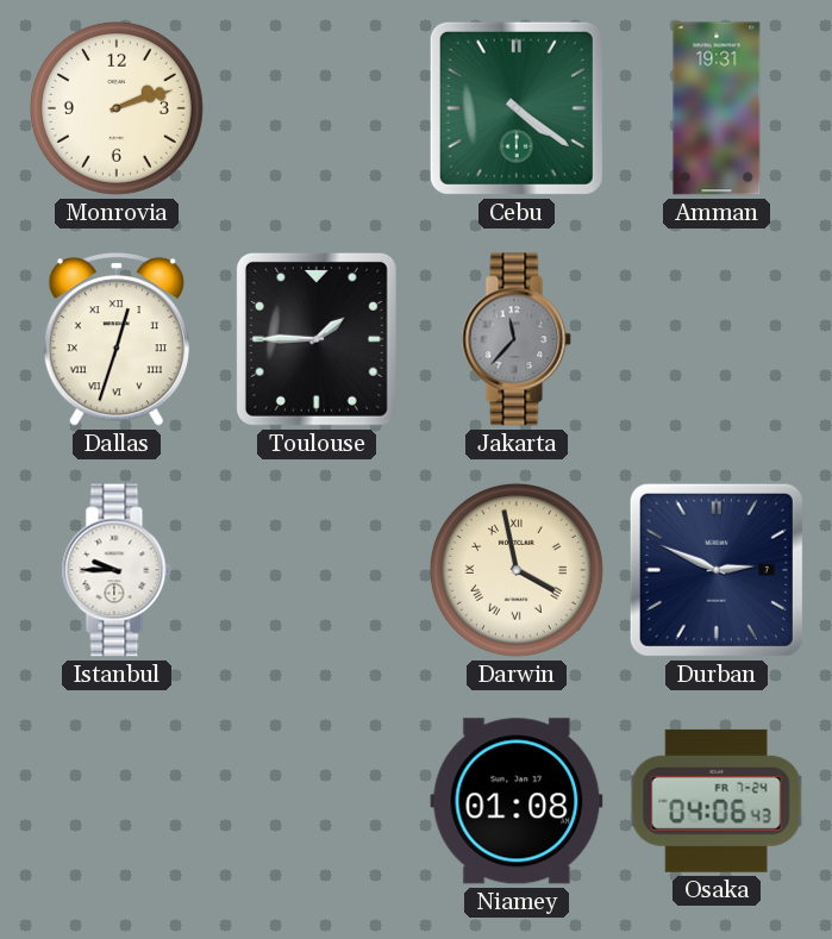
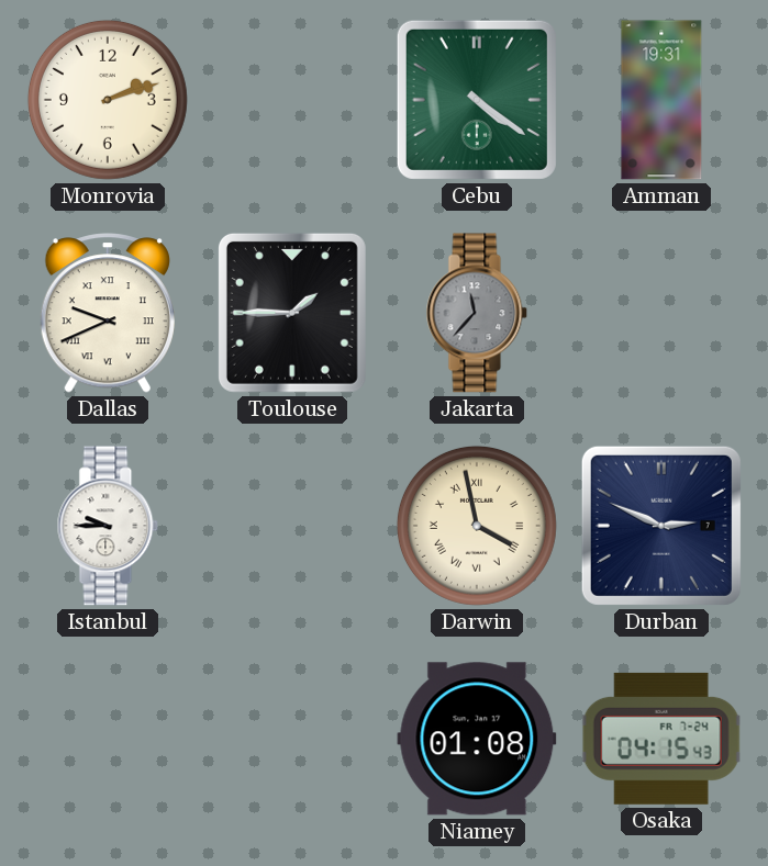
Dallas: 12:33 -> 9:41
Osaka: 04:06 -> 04:15
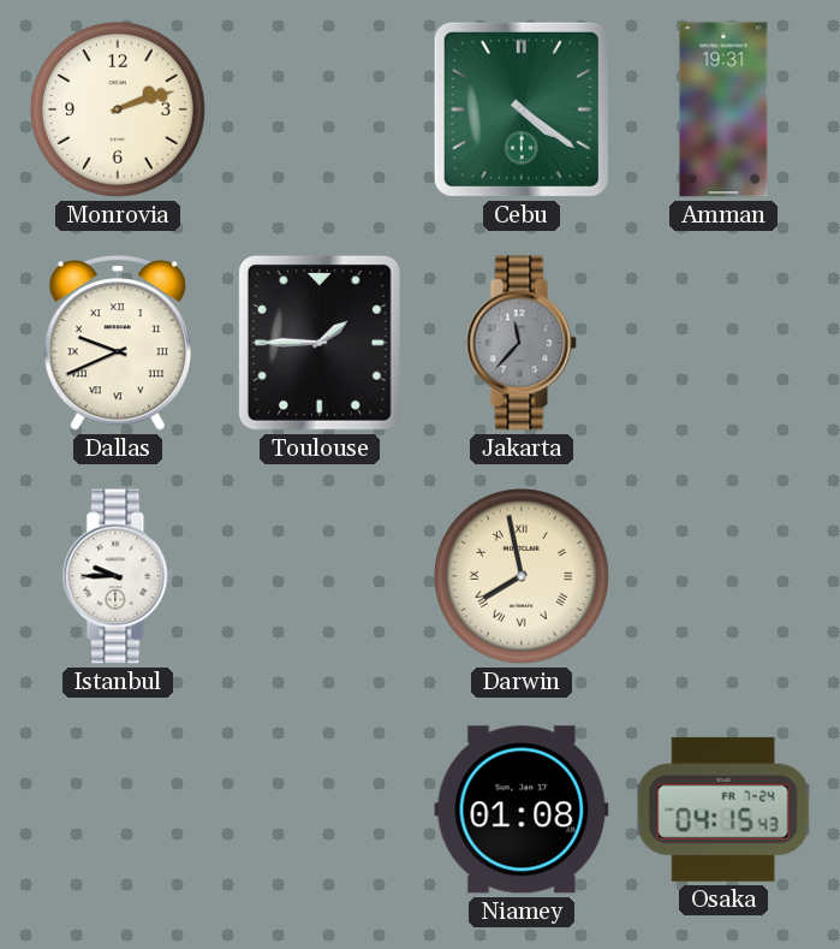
Darwin: 3:58 -> 7:58
Durban: 2:49 -> none
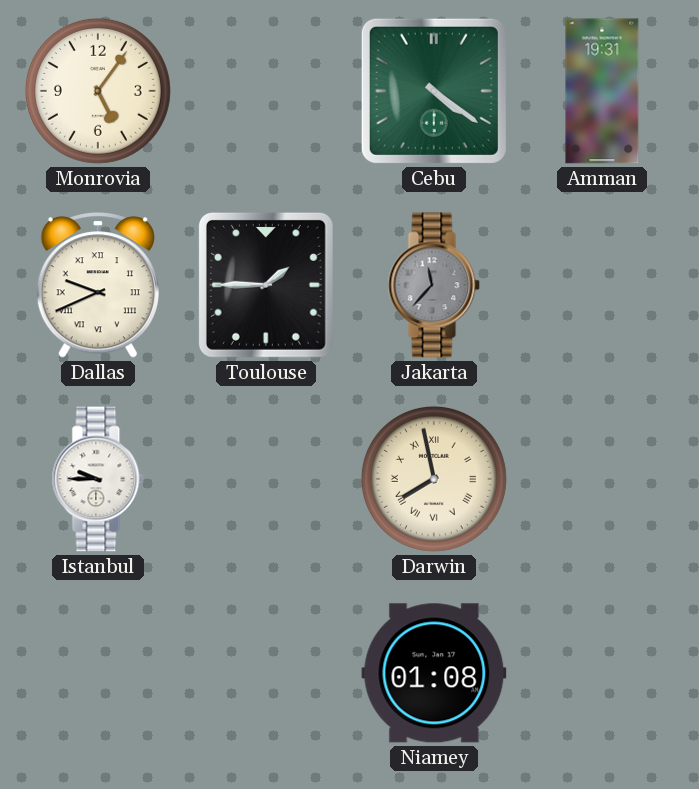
Monrovia: 2:12 -> 5:06
Osaka: 04:15 -> none
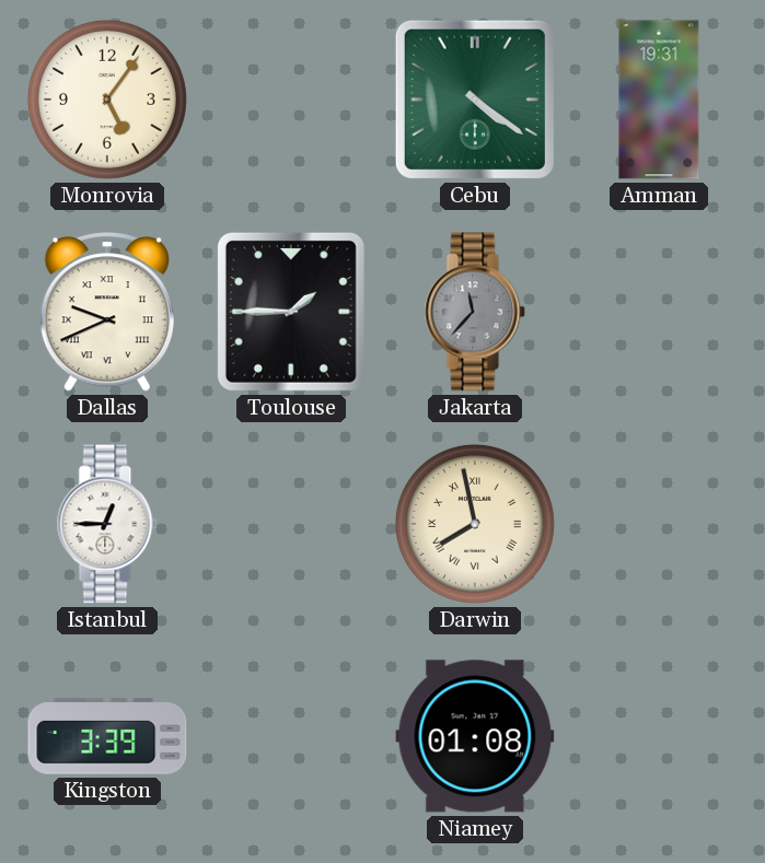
Istanbul: 9:45 -> 12:45
Kingston: none -> 3:39
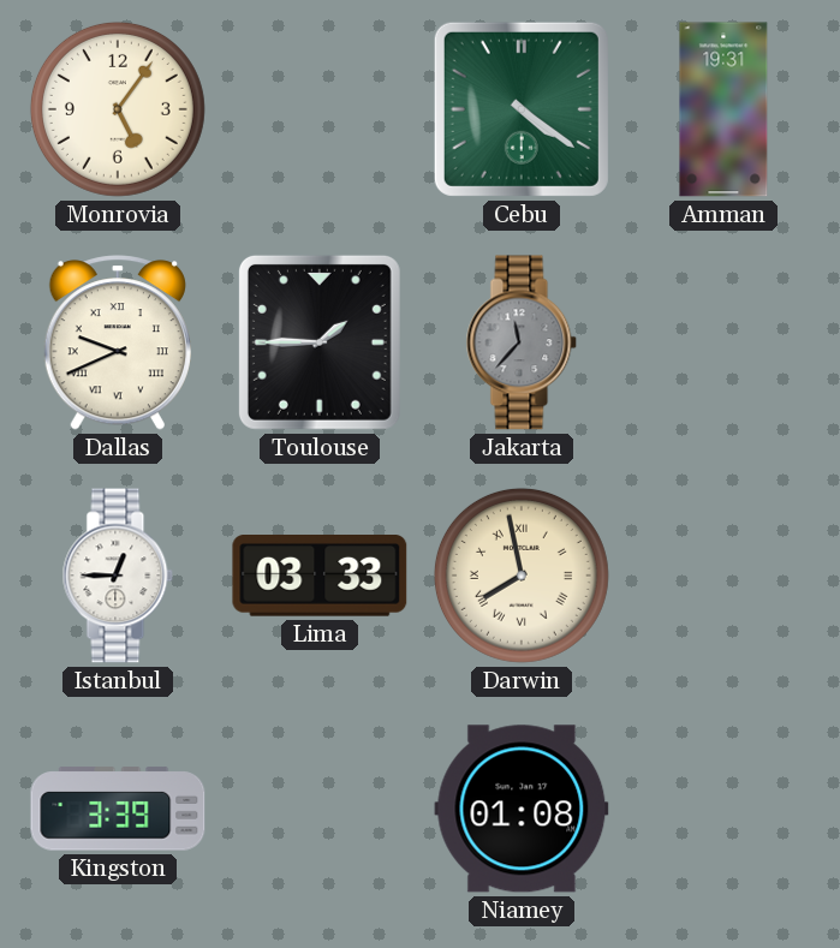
Lima: none -> 03:33
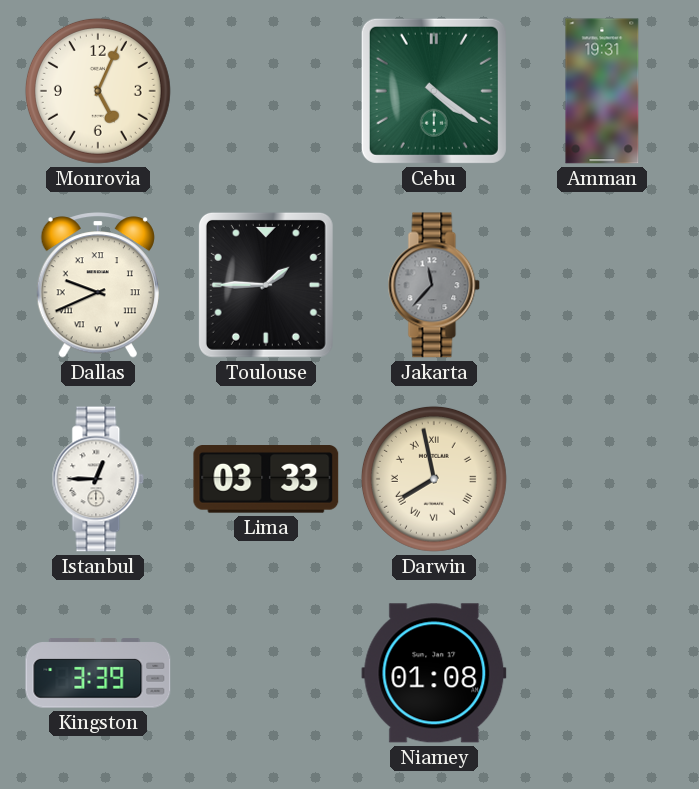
Monrovia: 5:06 -> 5:04
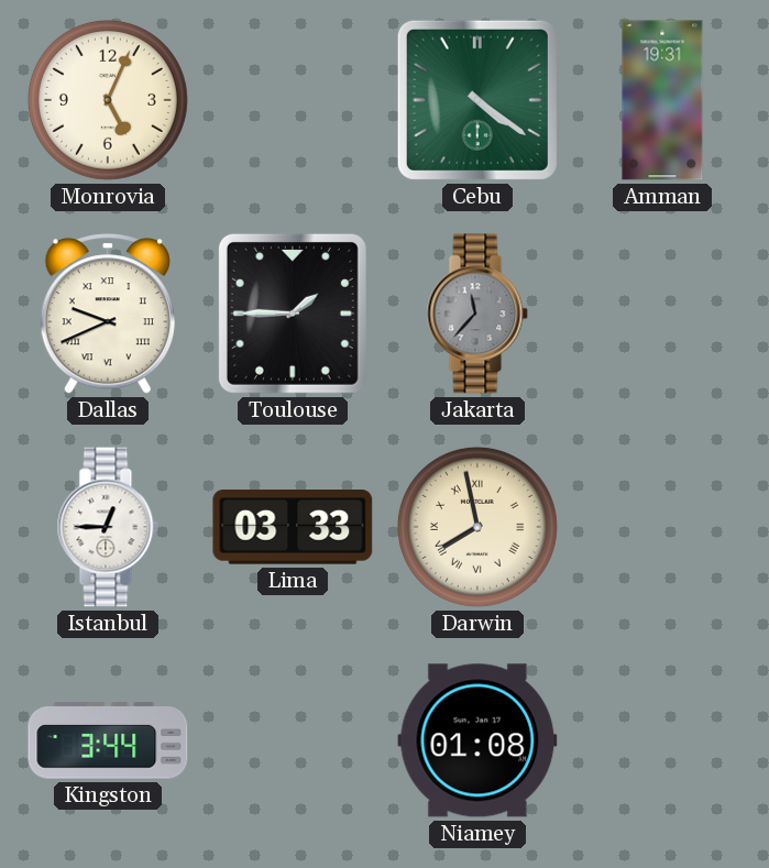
Kingston: 3:39 -> 3:44
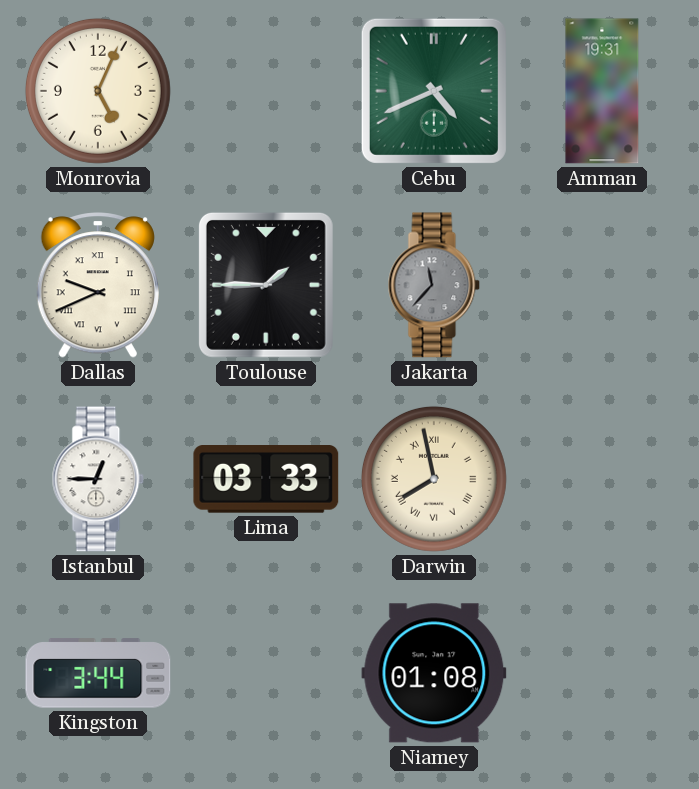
Cebu: 4:21 -> 4:41
